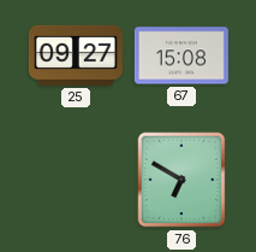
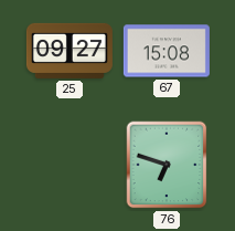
76: 6:50 -> 6:48
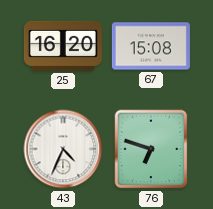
25: 09:27 -> 16:20
43: none -> 4:34
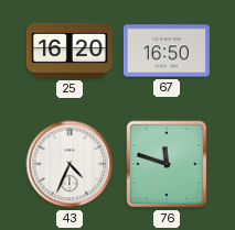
67: 15:08 -> 16:50
76: 6:48 -> 11:48
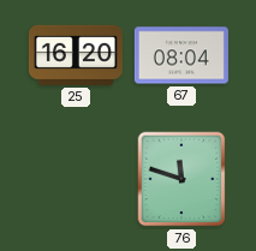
67: 16:50 -> 08:04
43: 4:34 -> none
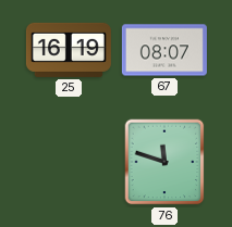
25: 16:20 -> 16:19
67: 08:04 -> 08:07
